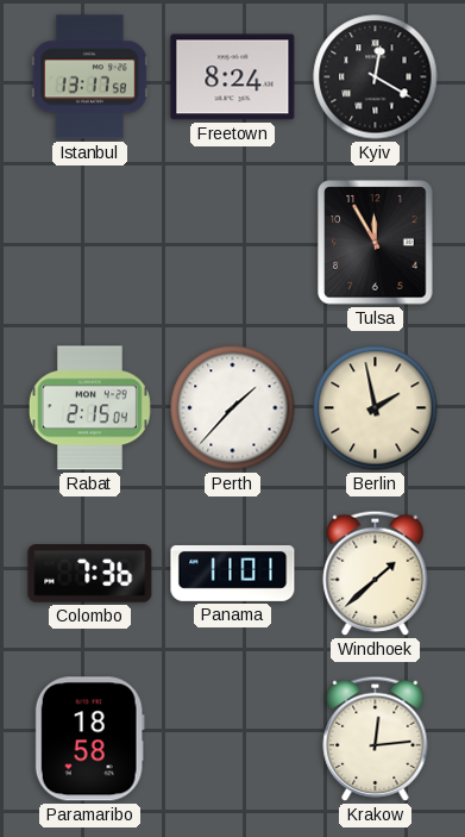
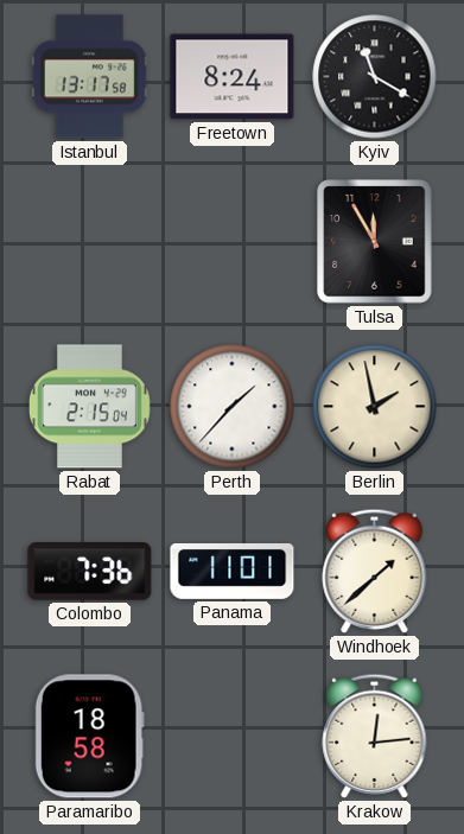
Kyiv: 12:20 -> 11:20
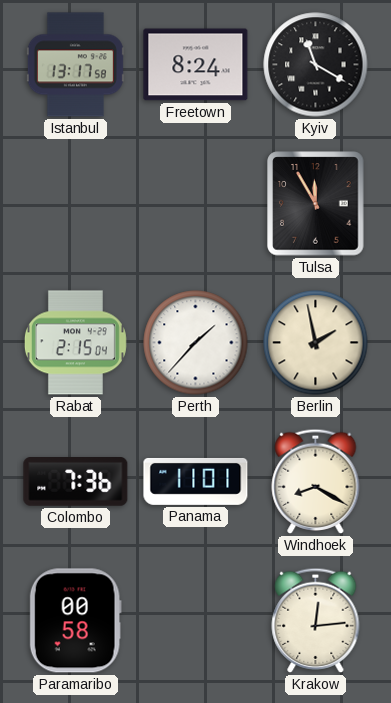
Windhoek: 1:38 -> 8:20
Paramaribo: 18:58 -> 00:58
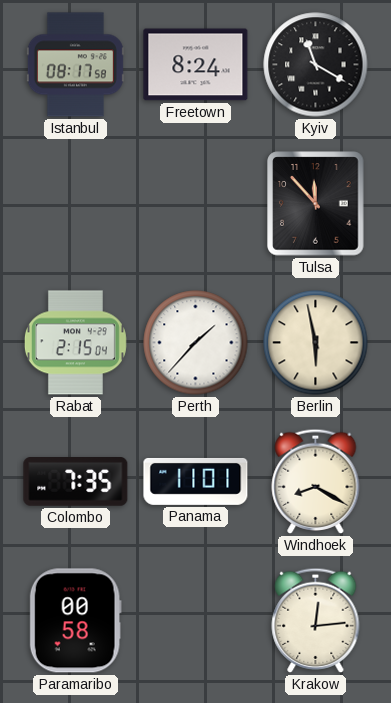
Istanbul: 13:17 -> 08:17
Tulsa: 11:55 -> 11:53
Berlin: 1:58 -> 5:58
Colombo: 7:36 -> 7:35
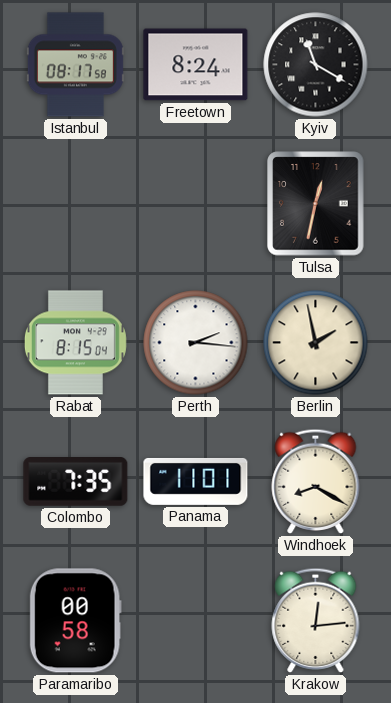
Tulsa: 11:53 -> 12:32
Rabat: 2:15 -> 8:15
Perth: 1:37 -> 2:16
Berlin: 5:58 -> 1:58
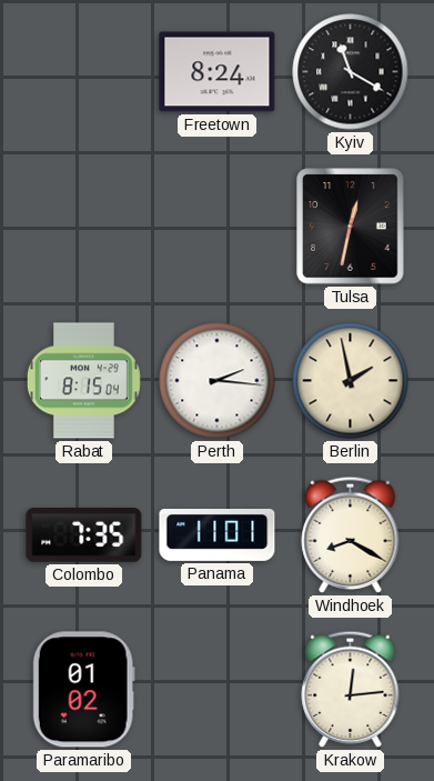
Istanbul: 08:17 -> none
Paramaribo: 00:58 -> 01:02
